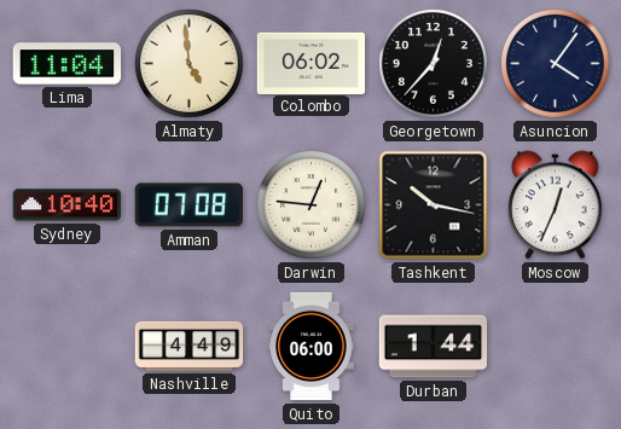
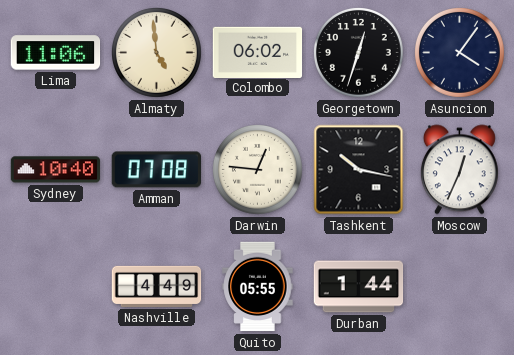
Lima: 11:04 -> 11:06
Georgetown: 12:37 -> 12:33
Quito: 06:00 -> 05:55
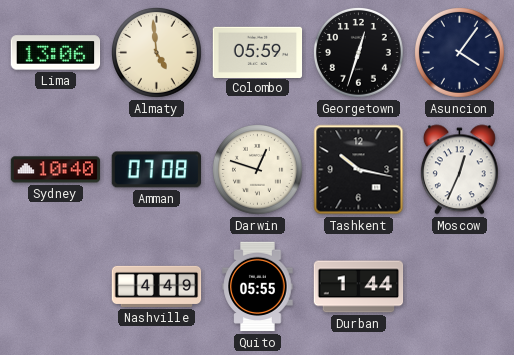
Lima: 11:06 -> 13:06
Colombo: 06:02 -> 05:59
Darwin: 12:46 -> 12:48
